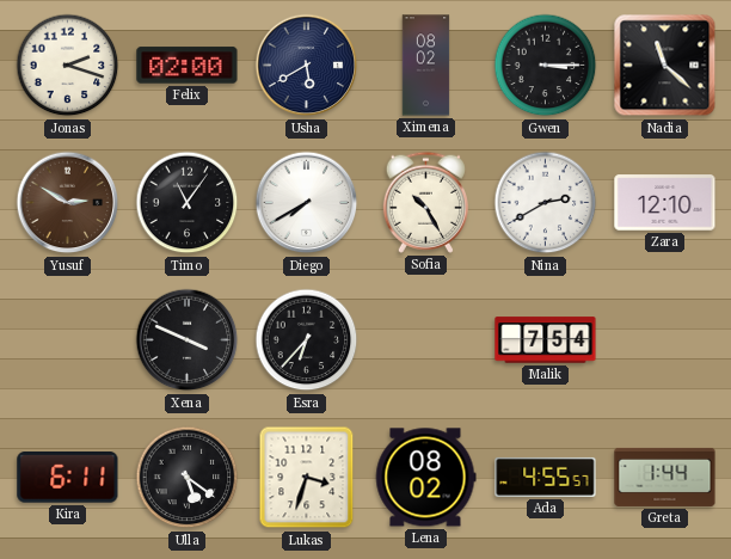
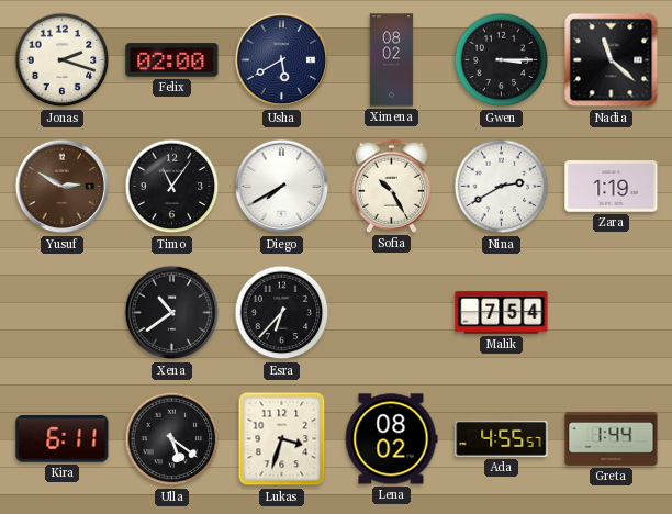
Zara: 12:10 -> 1:19
Xena: 3:49 -> 10:39
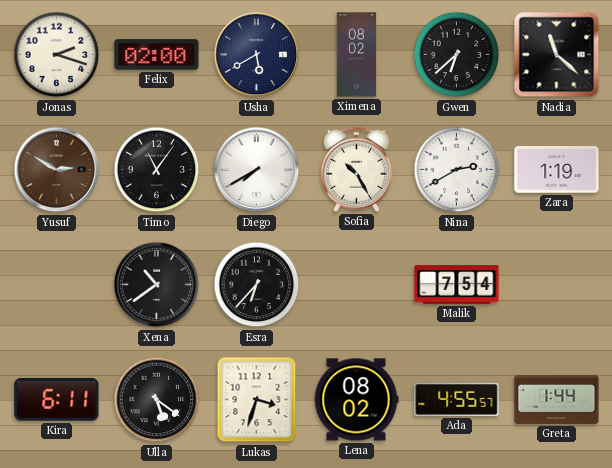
Gwen: 3:15 -> 6:38
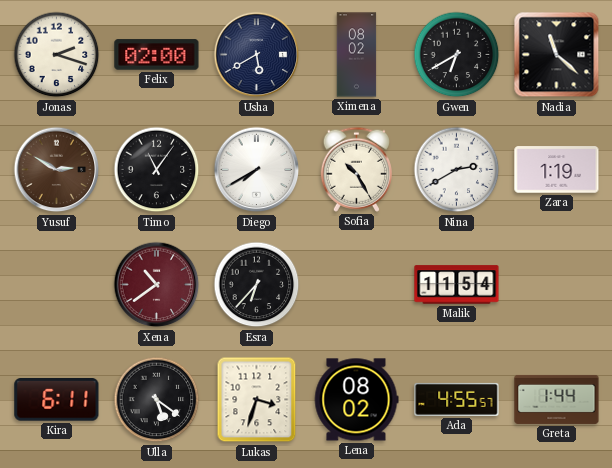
Gwen: 6:38 -> 6:40
Xena dial: black -> burgundy
Malik: 7:54 -> 11:54
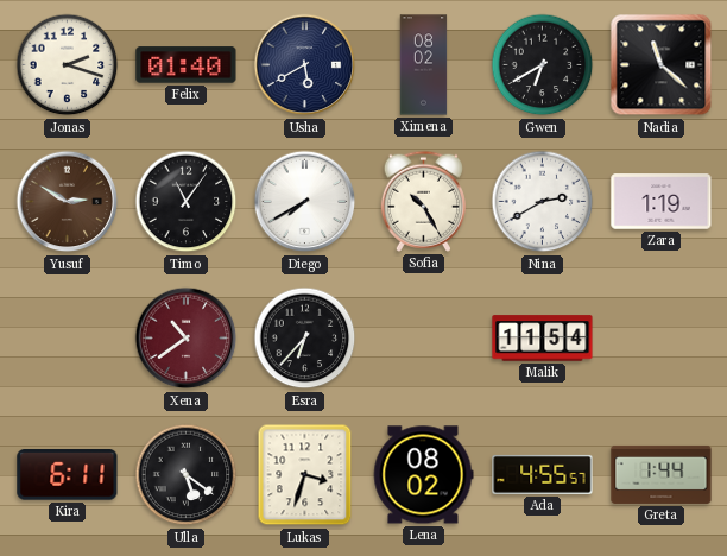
Felix: 02:00 -> 01:40
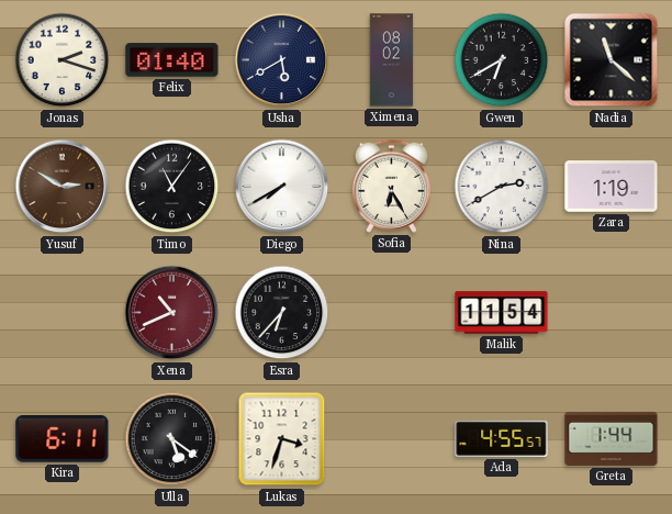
Sofia: 10:25 -> 6:25
Xena: 10:39 -> 10:41
Lena: 08:02 -> none
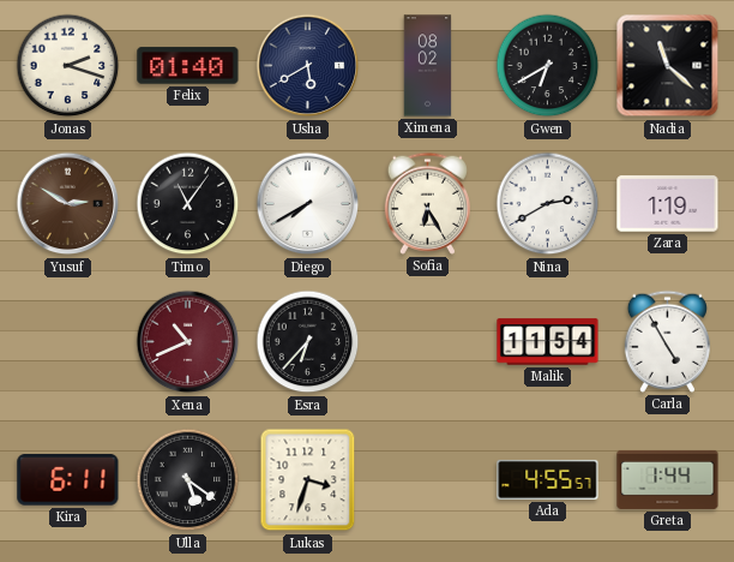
Carla: none -> 4:55
